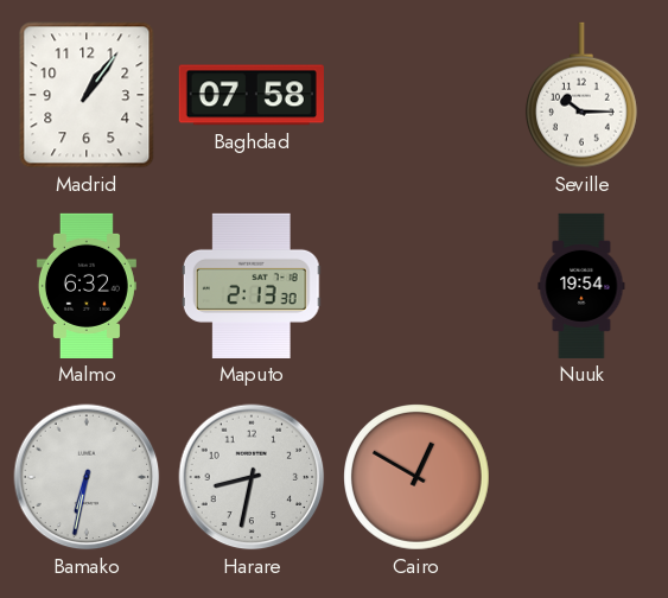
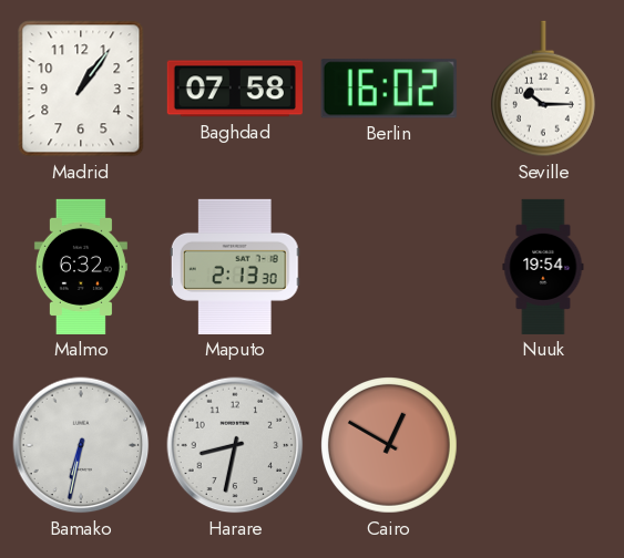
Berlin: none -> 16:02
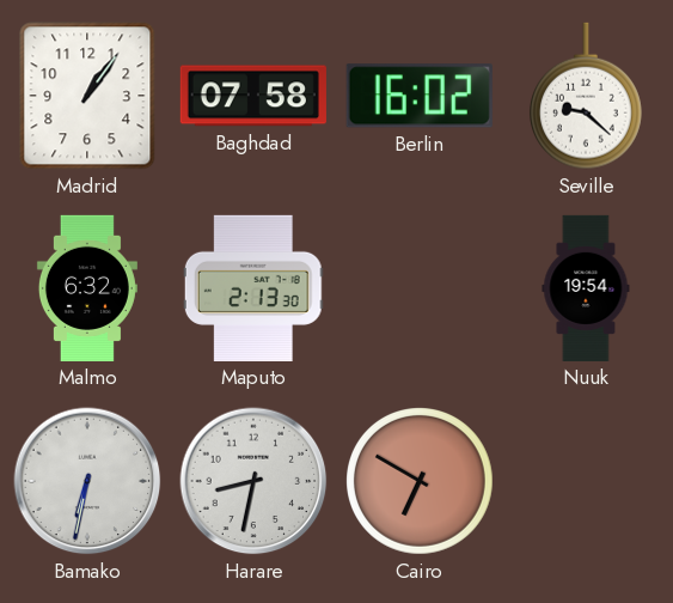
Seville: 10:15 -> 9:22
Cairo: 12:50 -> 6:50
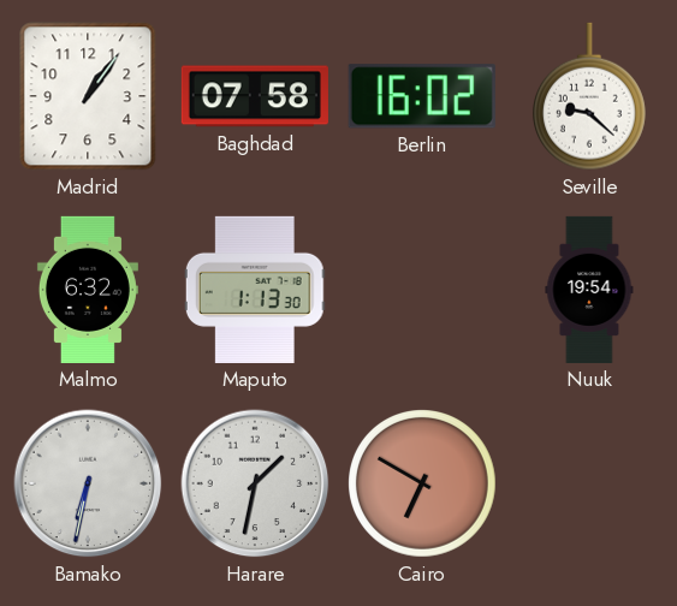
Maputo: 2:13 -> 1:13
Harare: 8:32 -> 1:32
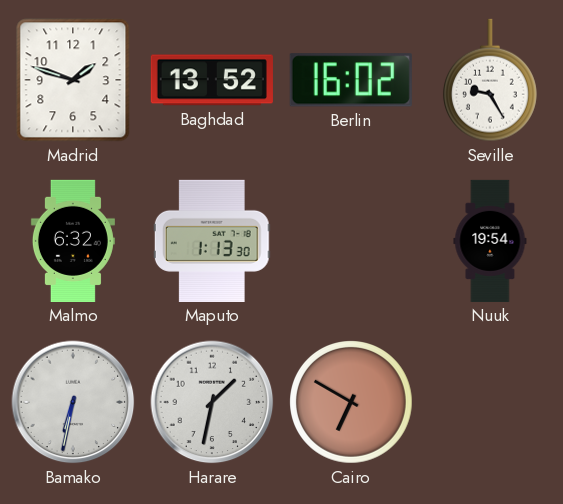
Madrid: 1:06 -> 1:48
Baghdad: 07:58 -> 13:52
Seville: 9:22 -> 9:25
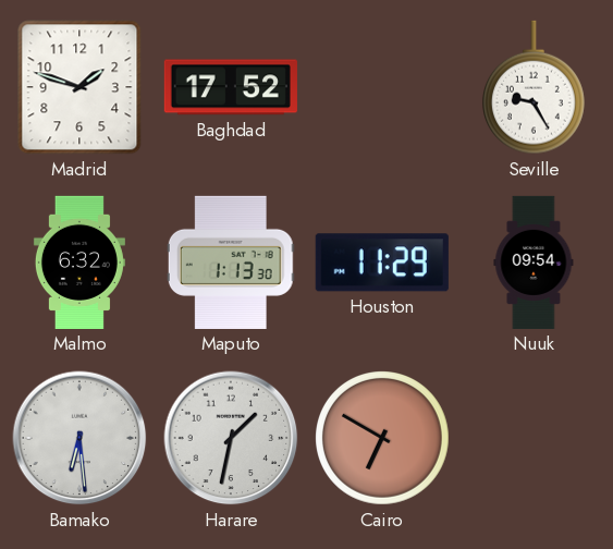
Baghdad: 13:52 -> 17:52
Berlin: 16:02 -> none
Houston: none -> 11:29
Nuuk: 19:54 -> 09:54
Bamako: 6:32 -> 6:29
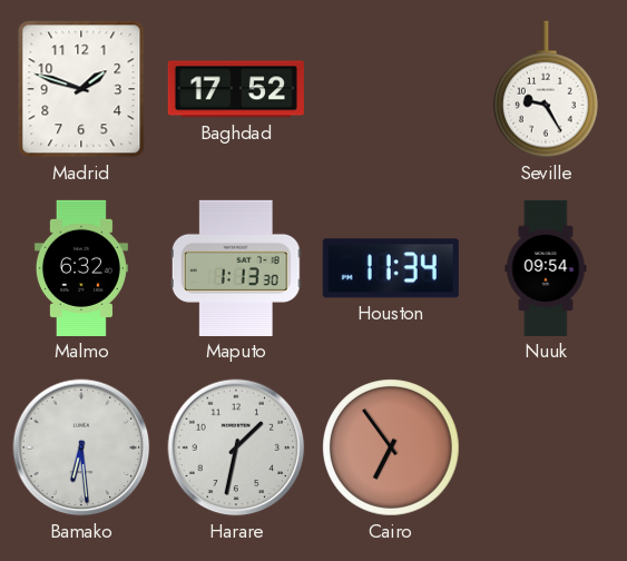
Houston: 11:29 -> 11:34
Cairo: 6:50 -> 6:54
